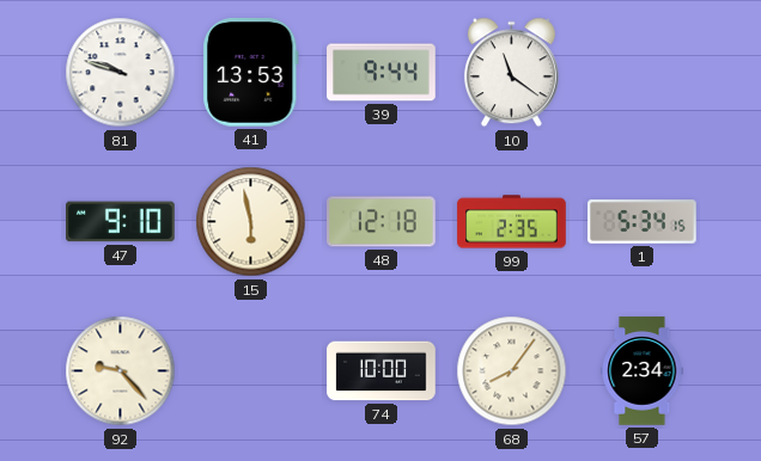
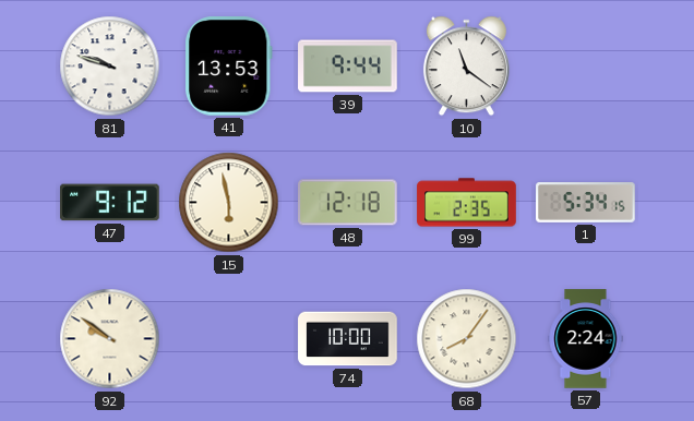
47: 9:10 -> 9:12
92: 9:23 -> 9:51
57: 2:34 -> 2:24
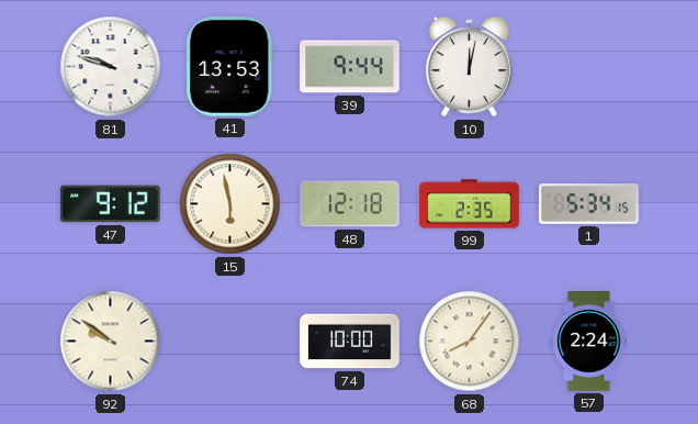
10: 11:21 -> 12:02
